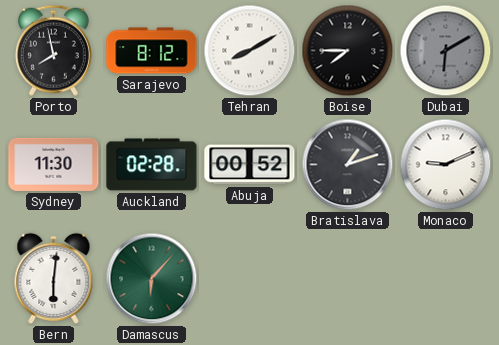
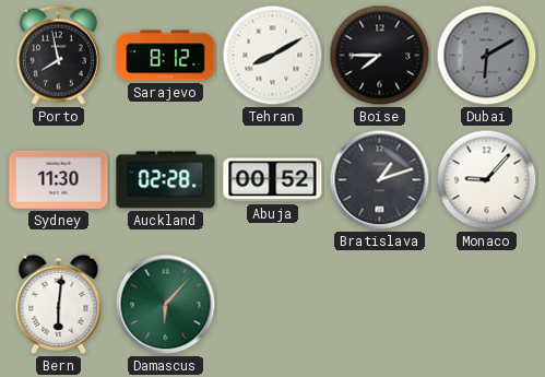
Monaco: 9:11 -> 9:07
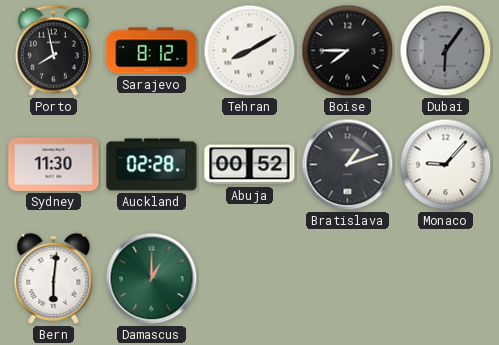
Dubai: 6:10 -> 6:06
Damascus: 6:07 -> 1:00
